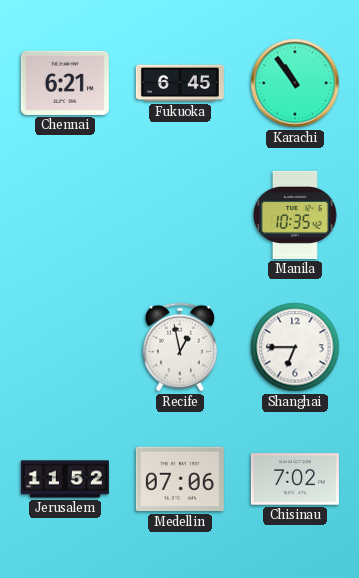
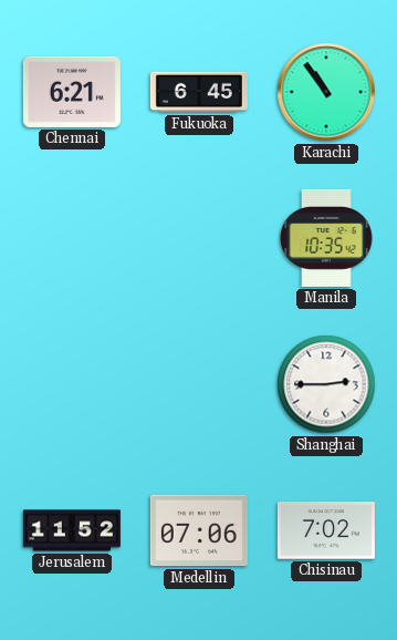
Recife: 12:58 -> none
Shanghai: 6:45 -> 2:45
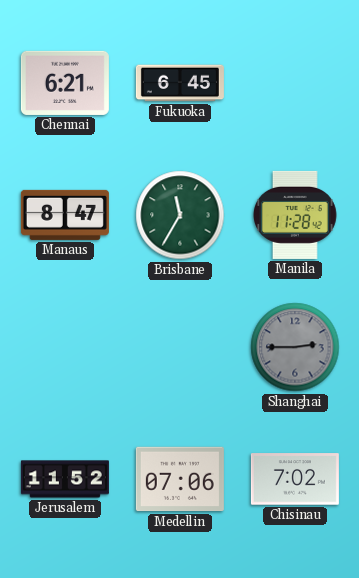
Karachi: 10:54 -> none
Manaus: none -> 8:47
Brisbane: none -> 11:35
Manila: 10:35 -> 11:28
Shanghai dial: white -> grey
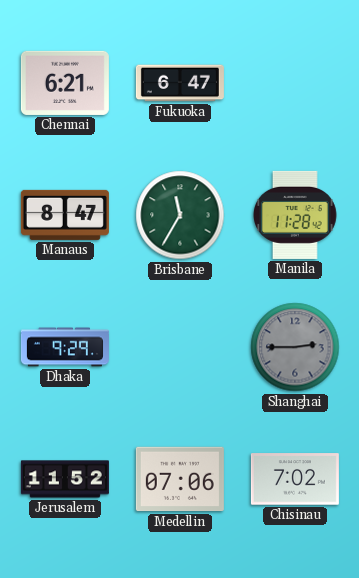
Fukuoka: 6:45 -> 6:47
Dhaka: none -> 9:29
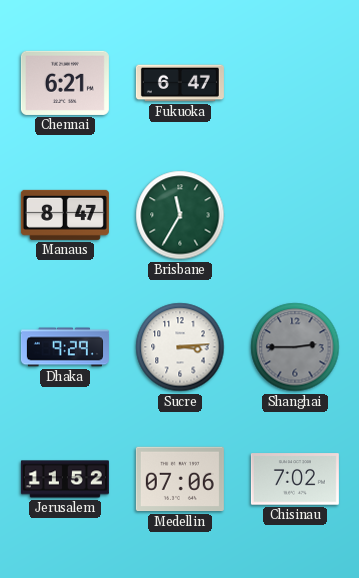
Manila: 11:28 -> none
Sucre: none -> 3:14
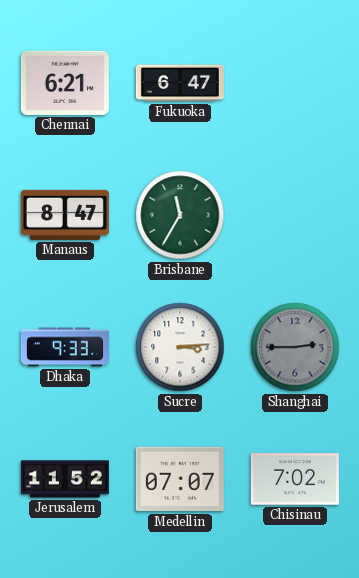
Dhaka: 9:29 -> 9:33
Medellin: 07:06 -> 07:07
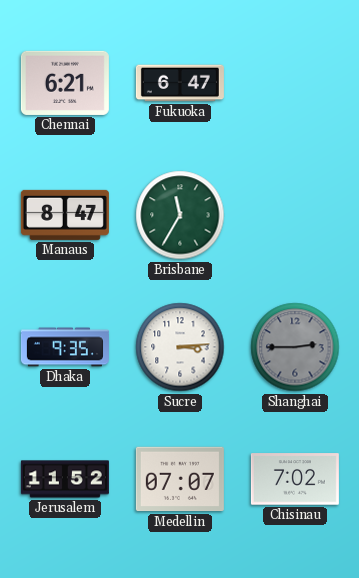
Dhaka: 9:33 -> 9:35
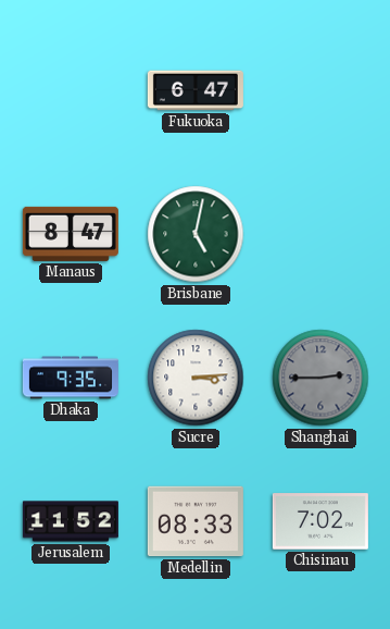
Chennai: 6:21 -> none
Brisbane: 11:35 -> 5:02
Medellin: 07:07 -> 08:33
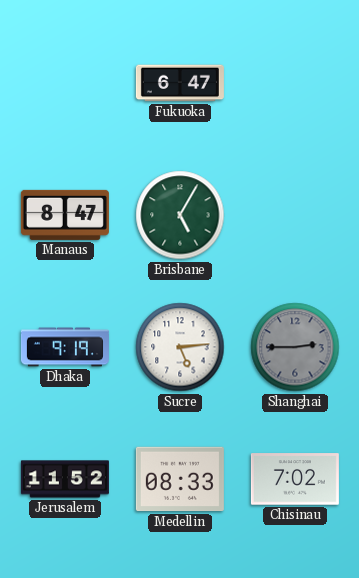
Brisbane: 5:02 -> 5:05
Dhaka: 9:35 -> 9:19
Sucre: 3:14 -> 5:14
